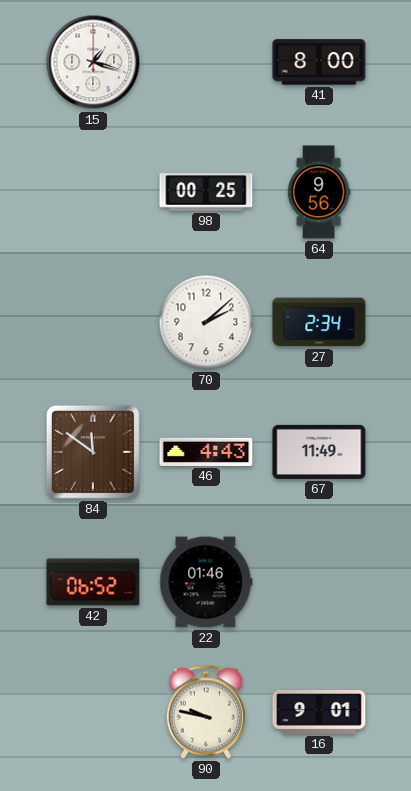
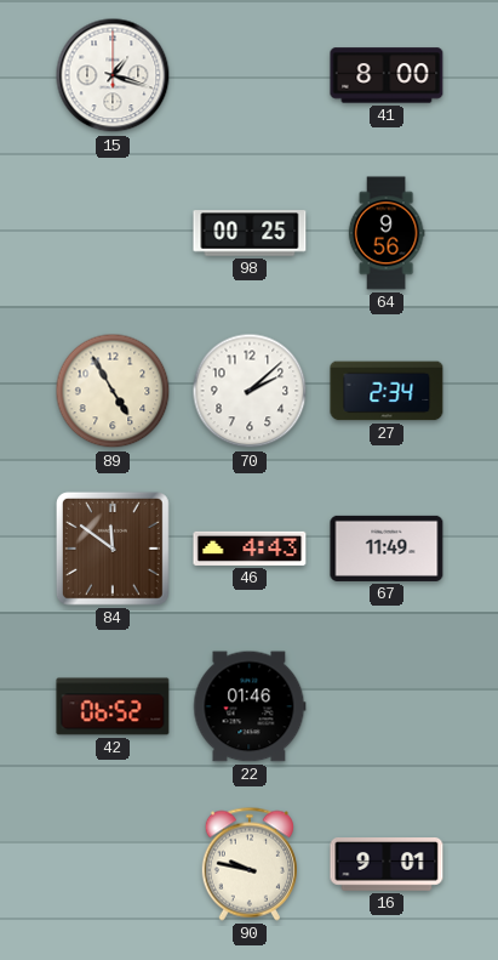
89: none -> 4:55
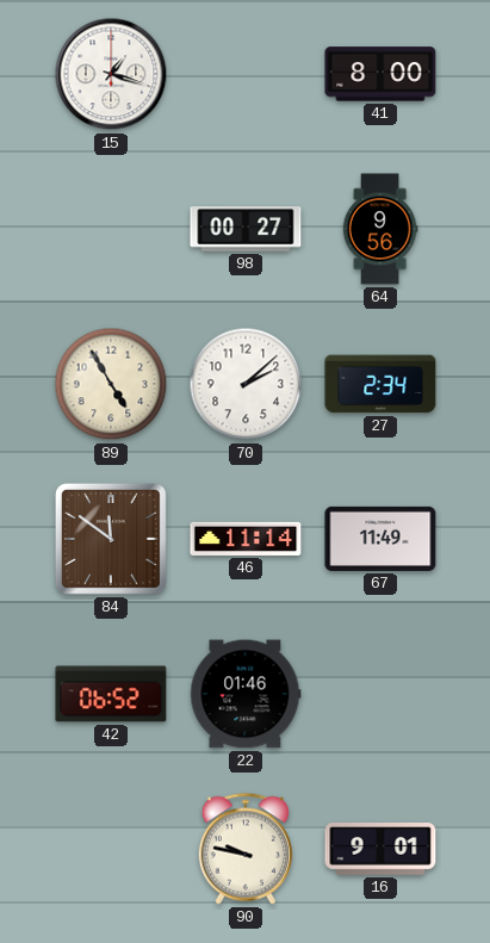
98: 00:25 -> 00:27
46: 4:43 -> 11:14
